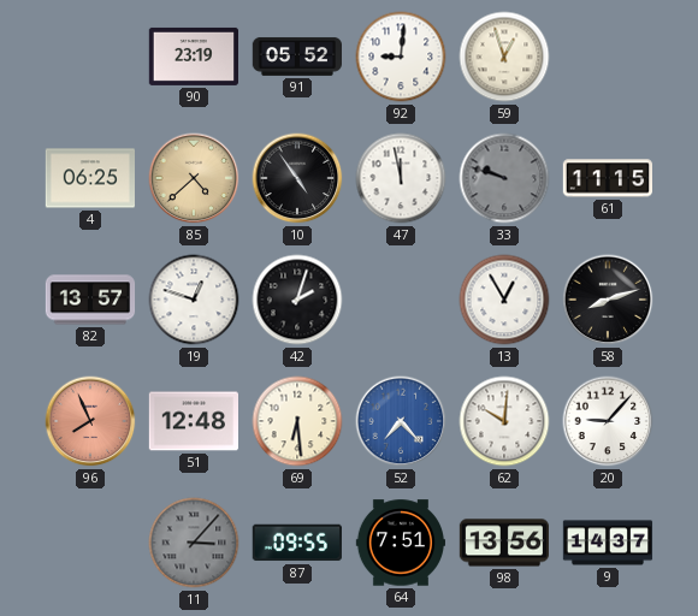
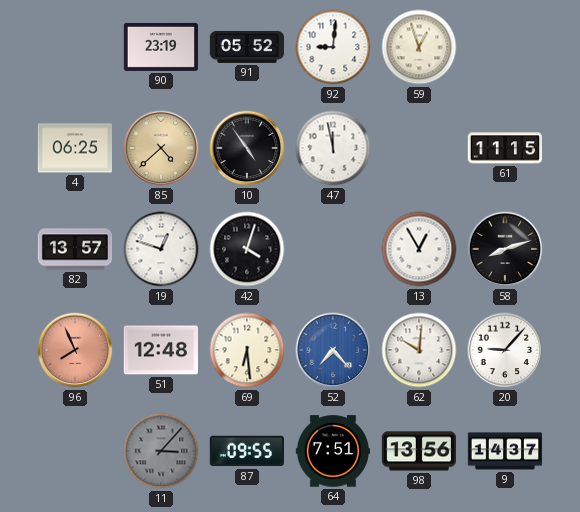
33: 9:48 -> none
42: 2:03 -> 4:03
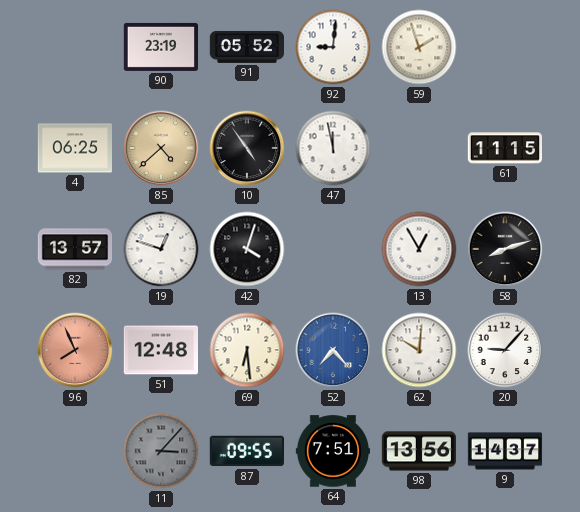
59: 12:57 -> 1:57
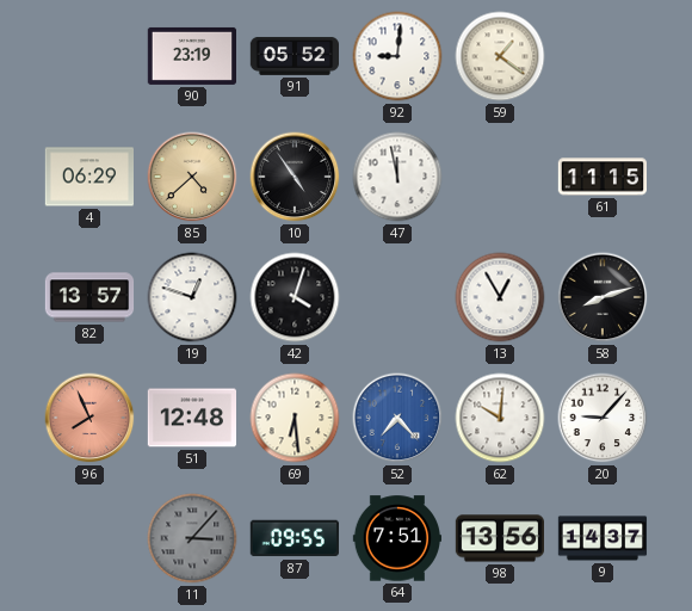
59: 1:57 -> 1:21
4: 06:25 -> 06:29
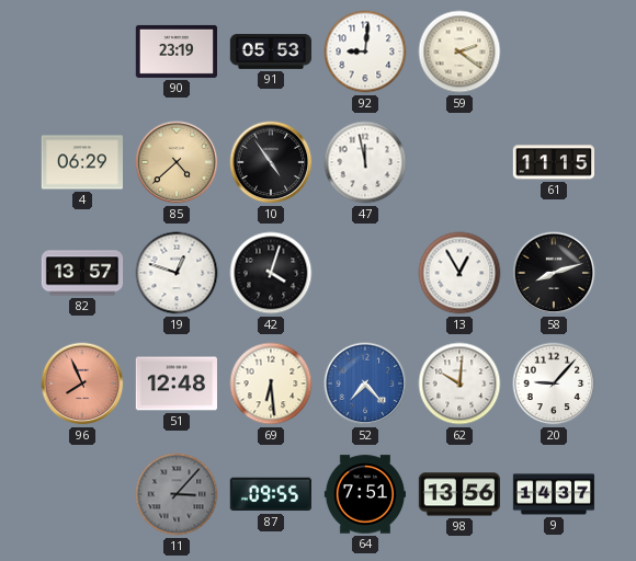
91: 05:52 -> 05:53
59: 1:21 -> 2:21
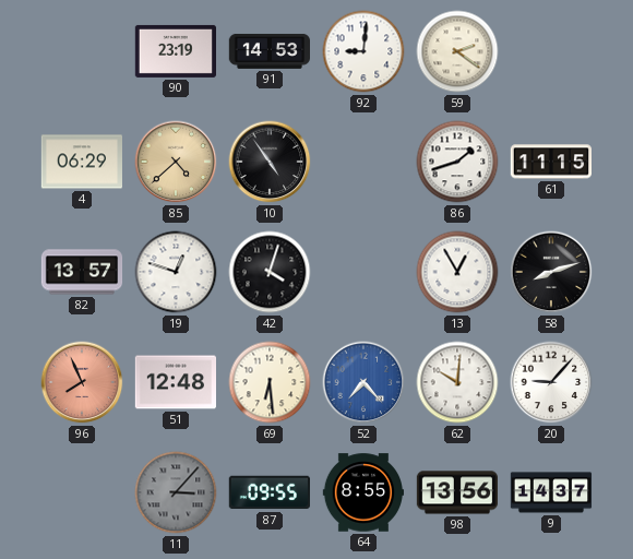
91: 05:53 -> 14:53
47: 11:58 -> none
86: none -> 1:42
64: 7:51 -> 8:55
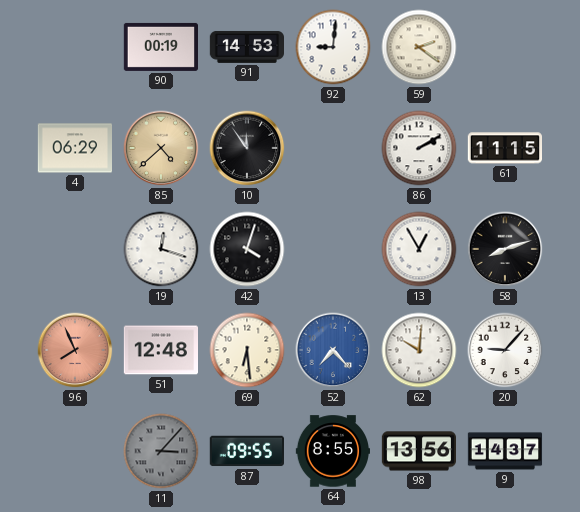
90: 23:19 -> 00:19
10: 4:54 -> 11:54
86: 1:42 -> 2:10
82: 13:57 -> none
19: 12:48 -> 12:18
